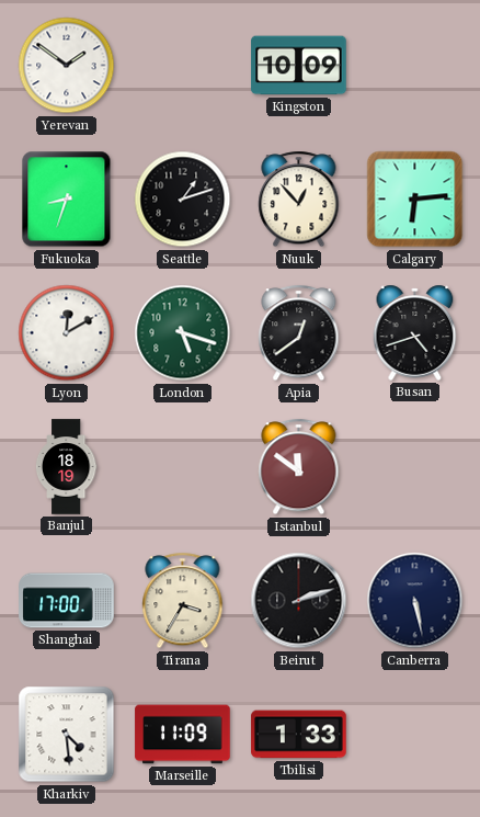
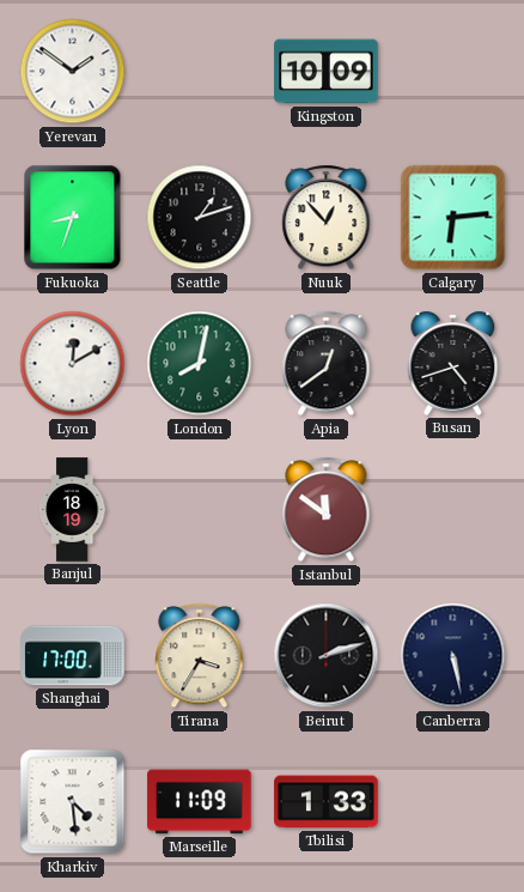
London: 5:18 -> 8:02
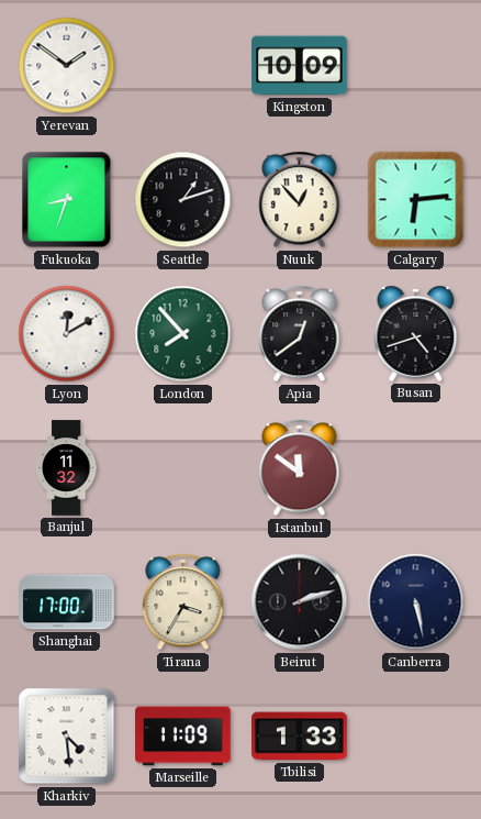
London: 8:02 -> 7:53
Banjul: 18:19 -> 11:32
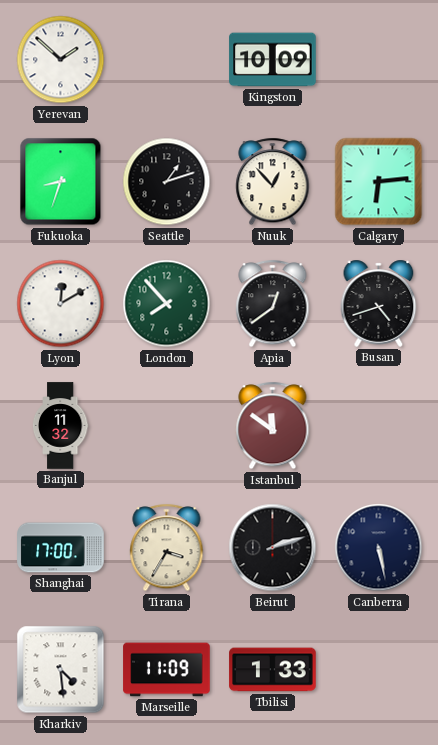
Yerevan: 1:51 -> 1:52
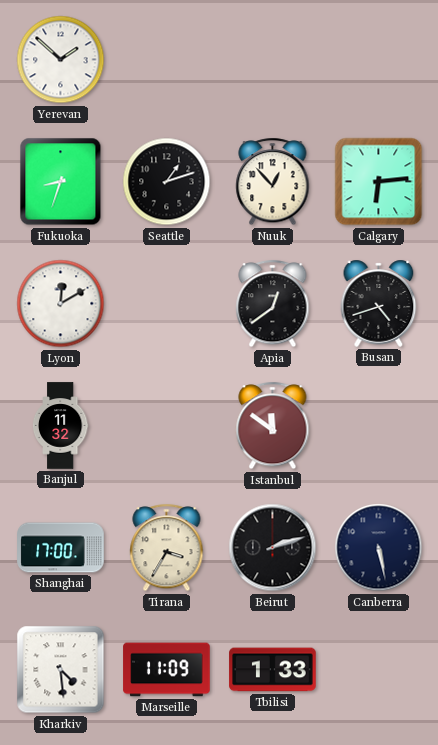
Kingston: 10:09 -> none
London: 7:53 -> none
